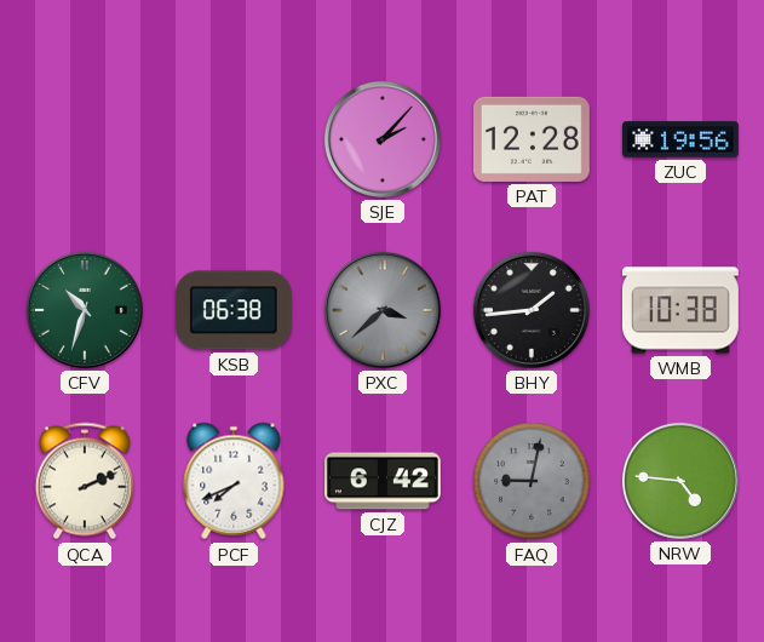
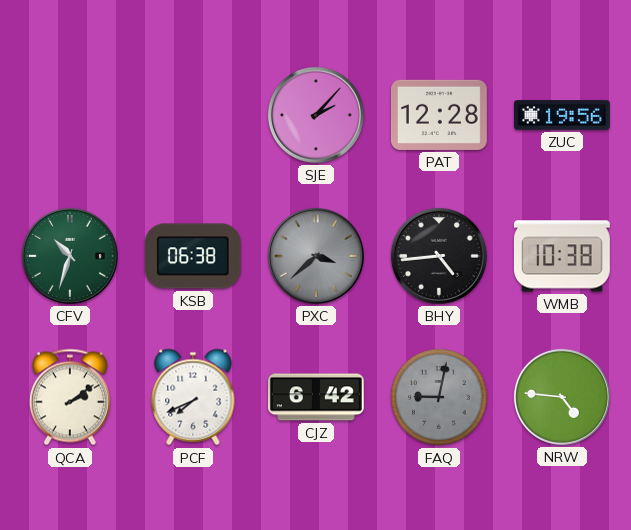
BHY: 1:44 -> 4:44
QCA: 2:11 -> 2:09
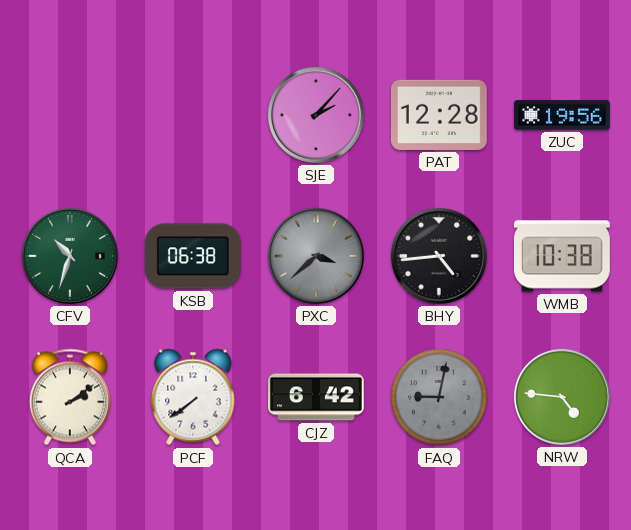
PCF: 7:41 -> 7:39
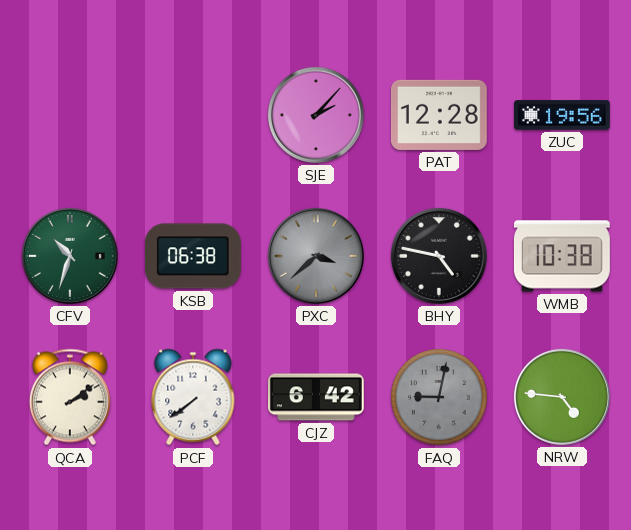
BHY: 4:44 -> 4:47
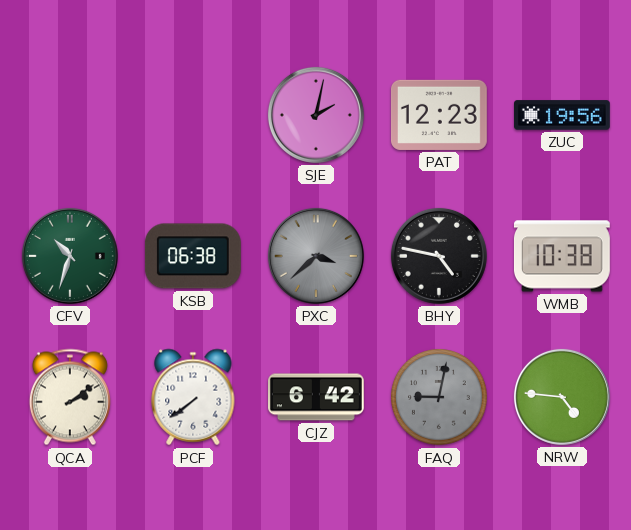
SJE: 2:07 -> 2:02
PAT: 12:28 -> 12:23
